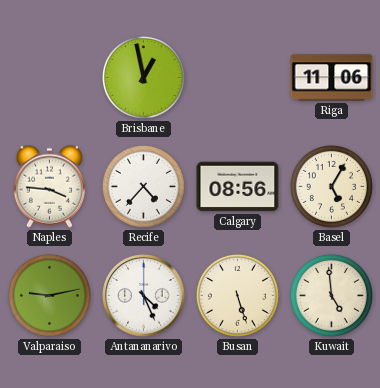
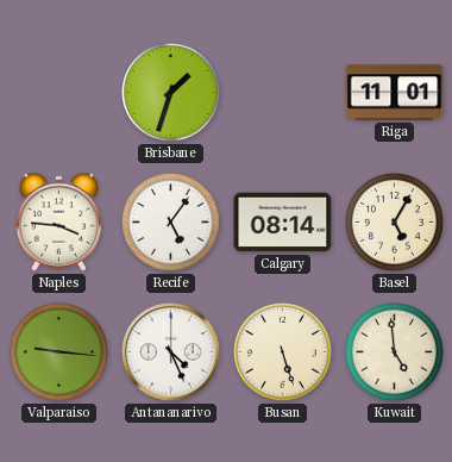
Brisbane: 12:58 -> 1:33
Riga: 11:06 -> 11:01
Recife: 4:37 -> 5:06
Calgary: 08:56 -> 08:14
Valparaiso: 9:13 -> 9:16
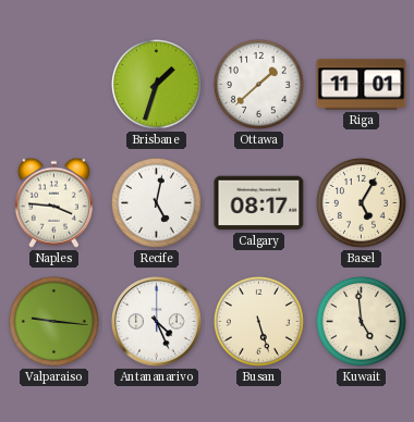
Ottawa: none -> 1:38
Recife: 5:06 -> 5:02
Calgary: 08:14 -> 08:17
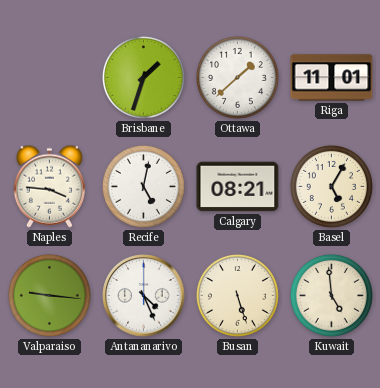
Calgary: 08:17 -> 08:21
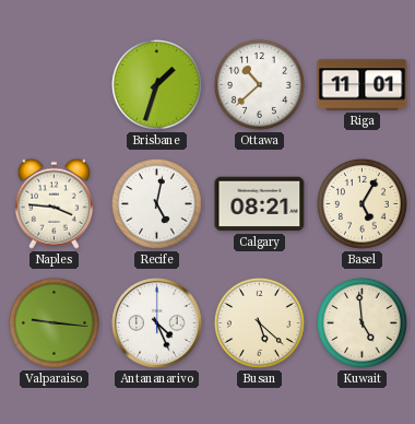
Ottawa: 1:38 -> 10:38
Busan: 5:27 -> 5:22
